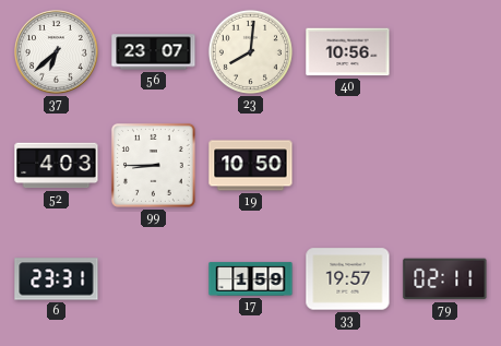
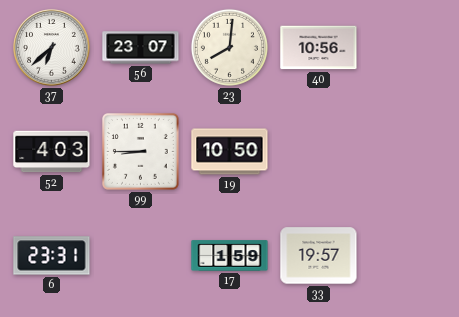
79: 02:11 -> none
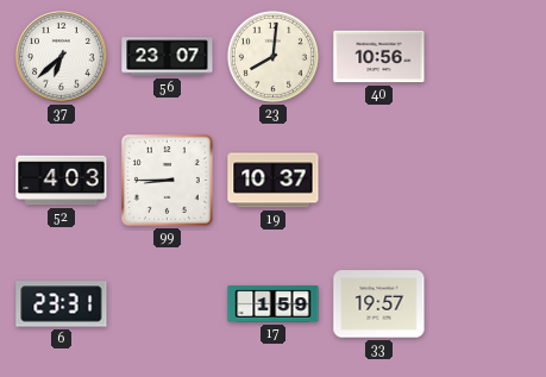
19: 10:50 -> 10:37
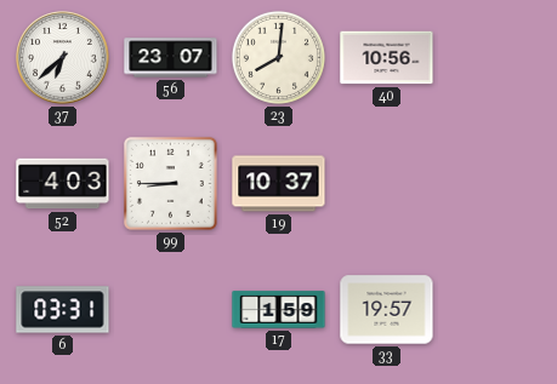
6: 23:31 -> 03:31
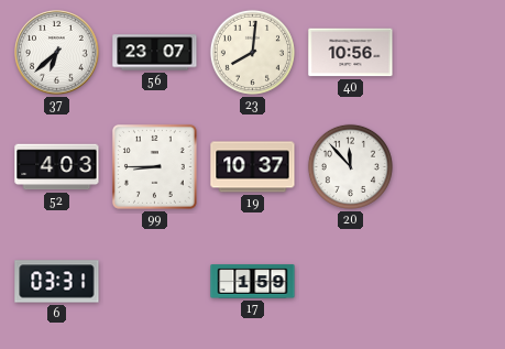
20: none -> 11:53
33: 19:57 -> none
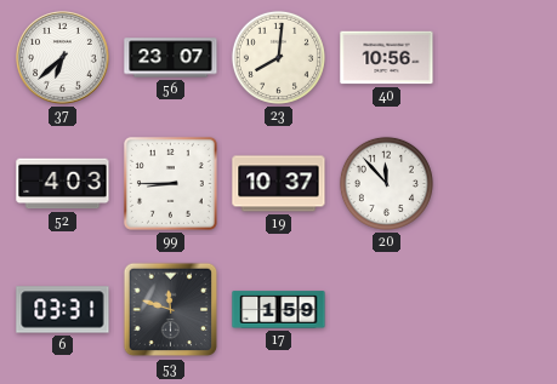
53: none -> 11:48
